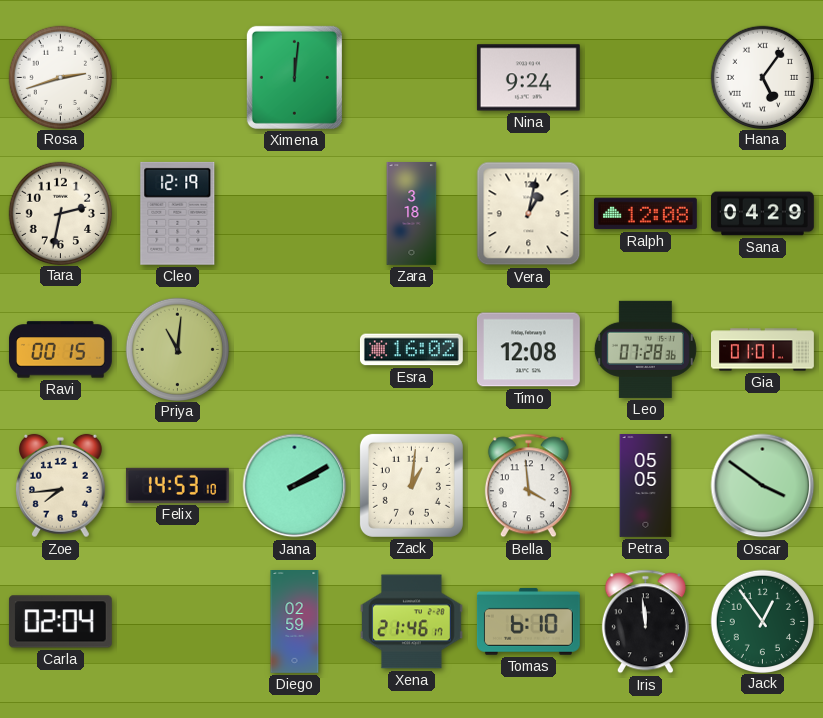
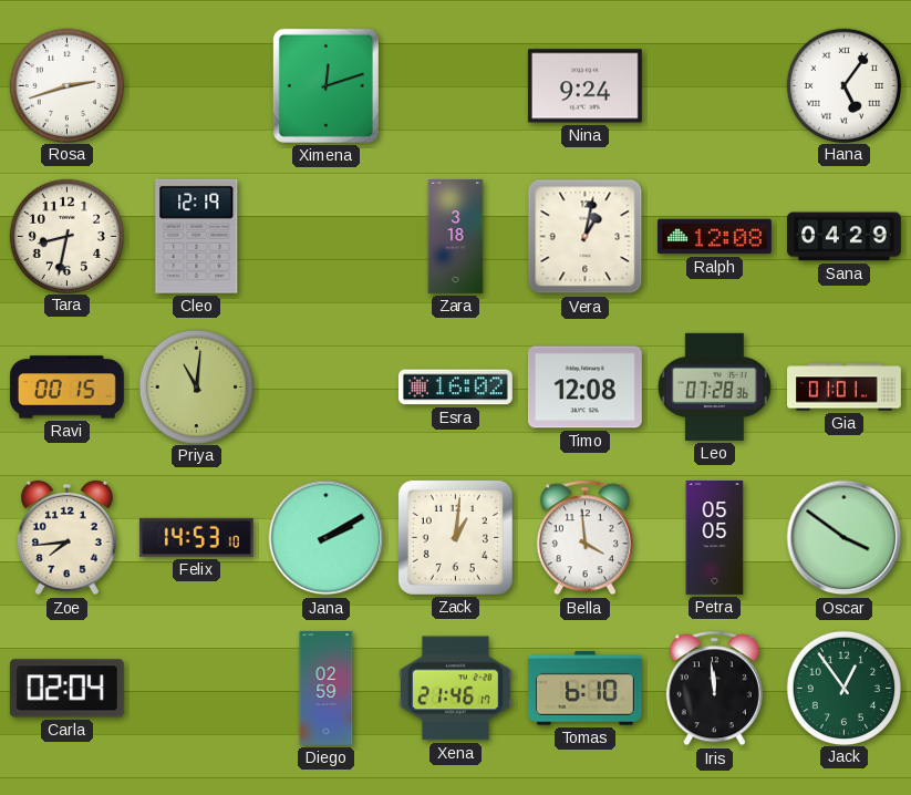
Ximena: 12:01 -> 12:12
Tara: 2:32 -> 8:32
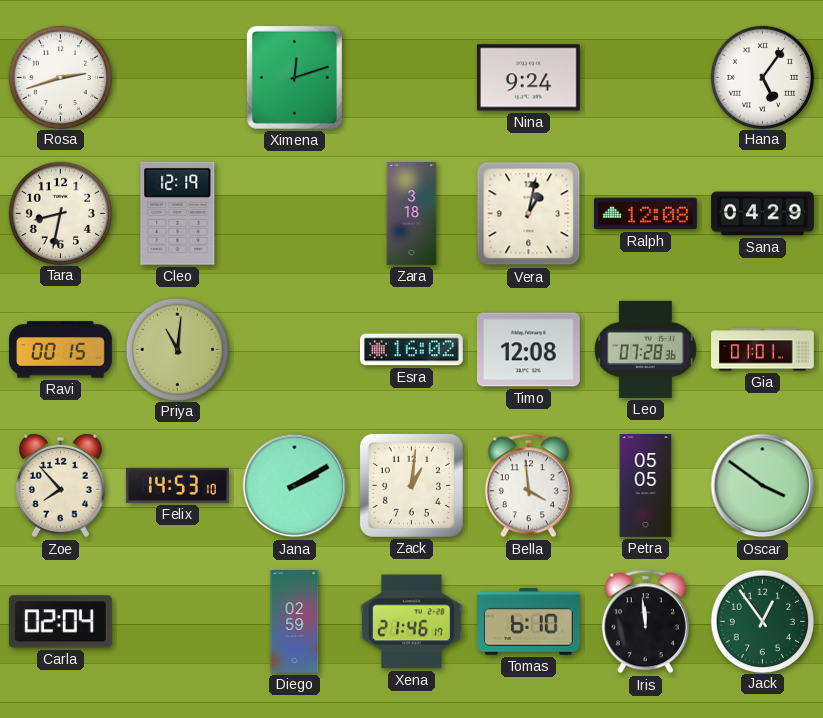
Zoe: 7:44 -> 7:53
